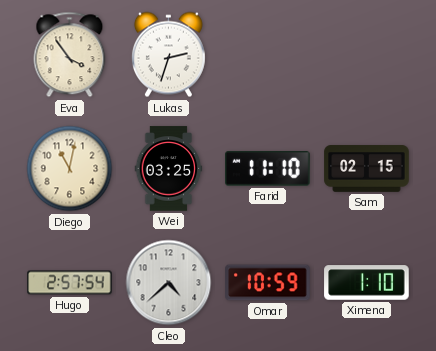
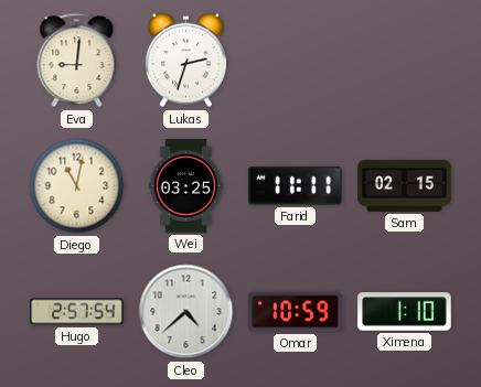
Eva: 3:54 -> 9:01
Farid: 11:10 -> 11:11
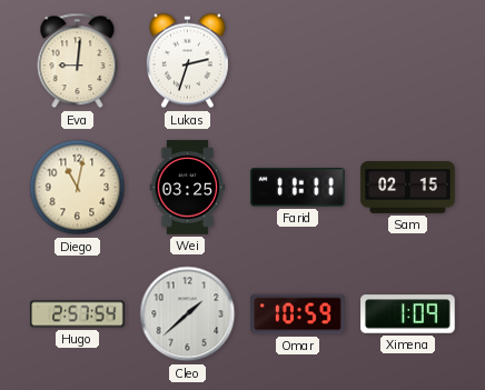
Cleo: 4:38 -> 1:38
Ximena: 1:10 -> 1:09
